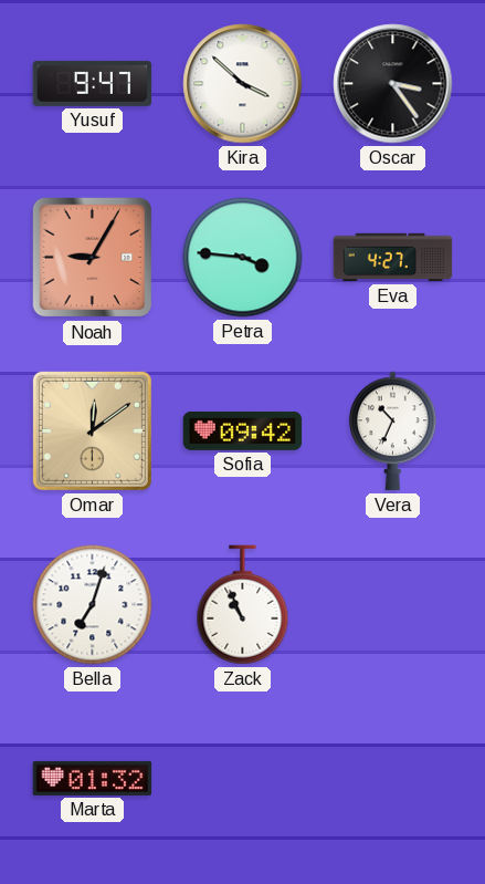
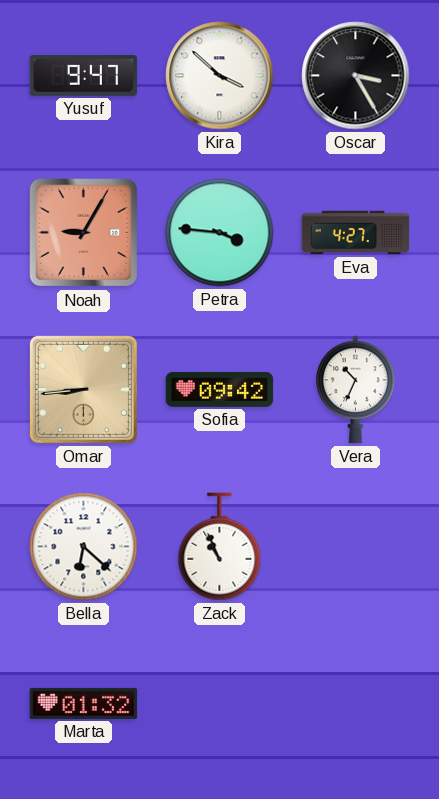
Oscar: 3:24 -> 3:25
Omar: 12:09 -> 8:44
Bella: 7:03 -> 6:22
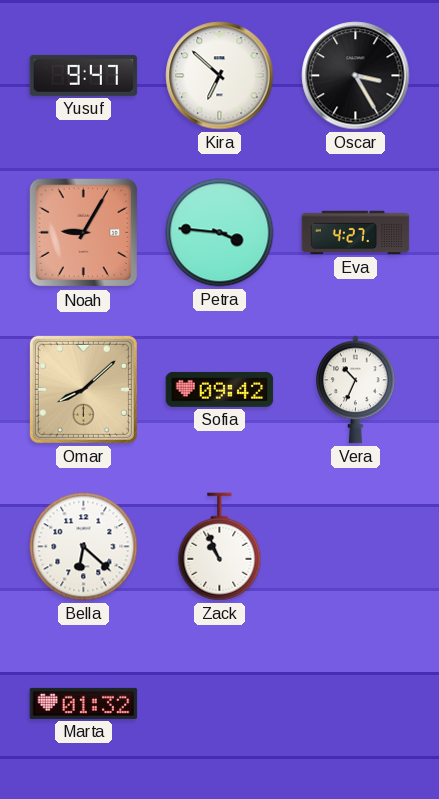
Kira: 3:52 -> 6:52
Omar: 8:44 -> 8:08
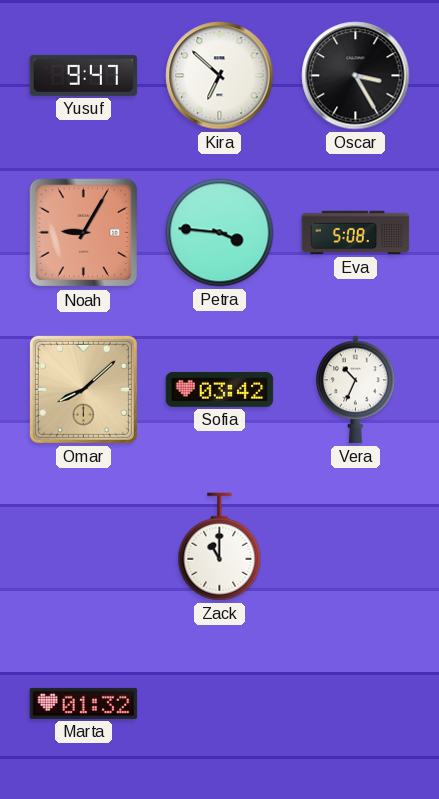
Eva: 4:27 -> 5:08
Sofia: 09:42 -> 03:42
Bella: 6:22 -> none
Zack: 10:56 -> 11:00
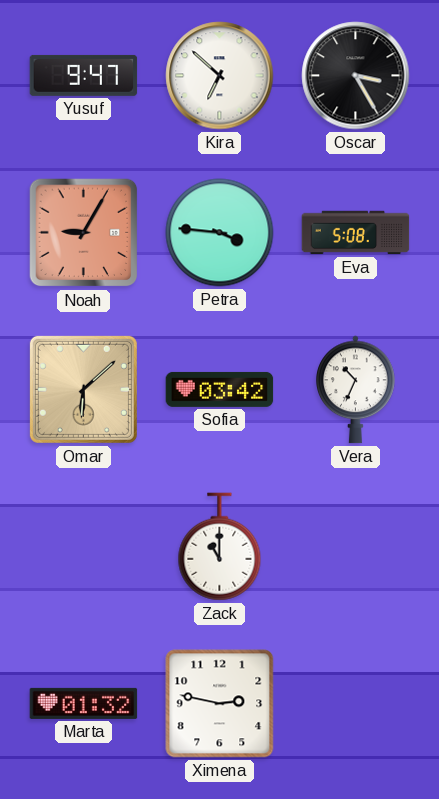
Omar: 8:08 -> 6:08
Ximena: none -> 2:47
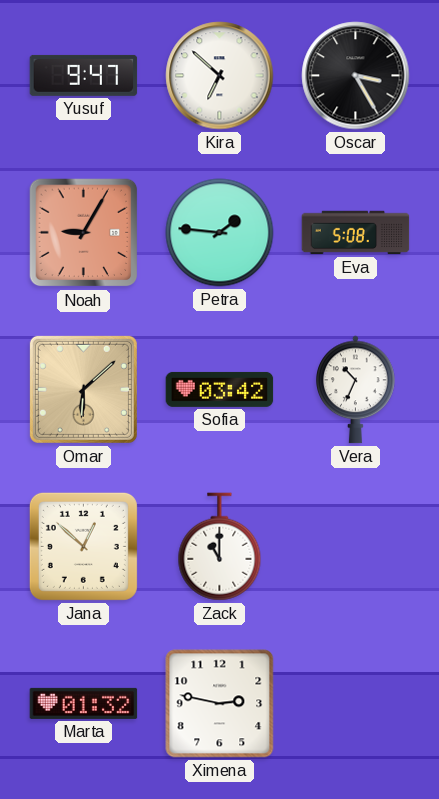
Petra: 3:46 -> 1:46
Jana: none -> 12:52
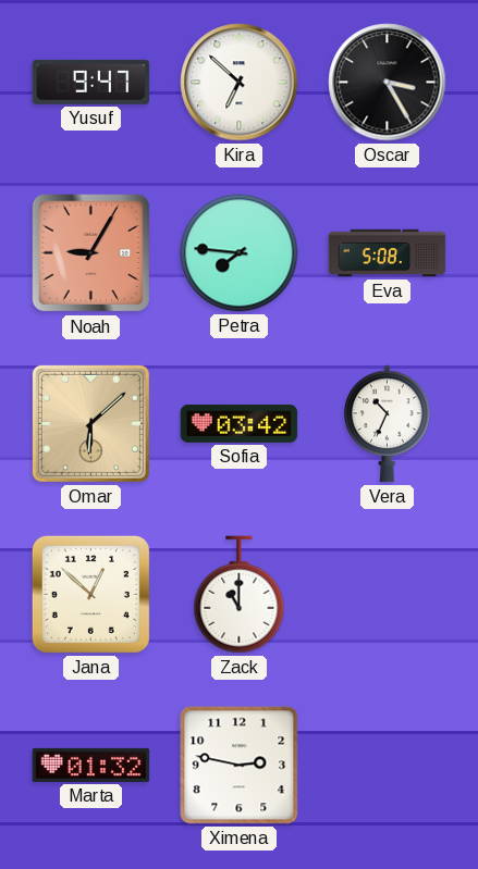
Petra: 1:46 -> 7:46
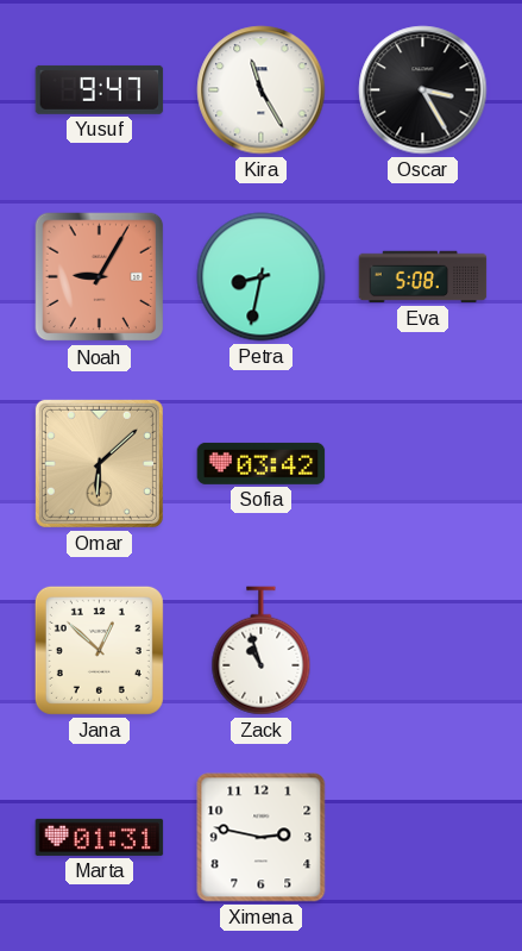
Kira: 6:52 -> 11:25
Petra: 7:46 -> 8:32
Vera: 10:34 -> none
Zack: 11:00 -> 10:57
Marta: 01:32 -> 01:31
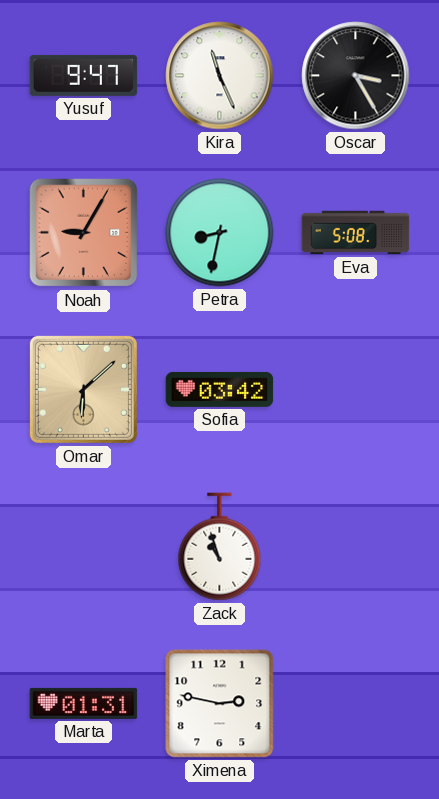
Kira: 11:25 -> 11:26
Jana: 12:52 -> none
